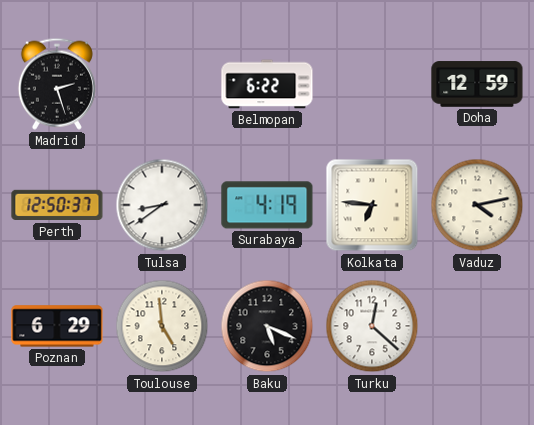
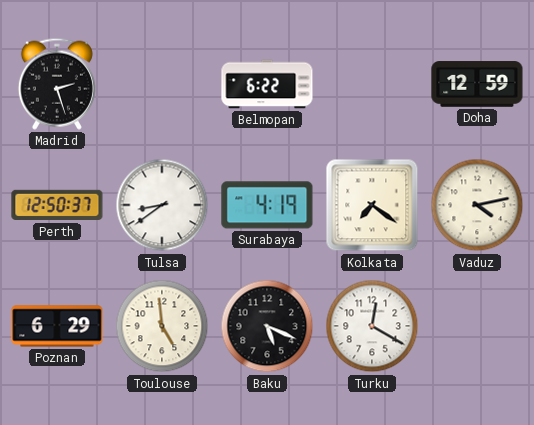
Kolkata: 6:46 -> 7:21
Turku: 12:22 -> 12:20
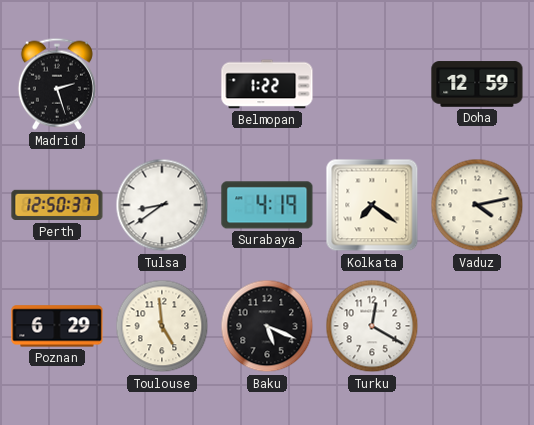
Belmopan: 6:22 -> 1:22
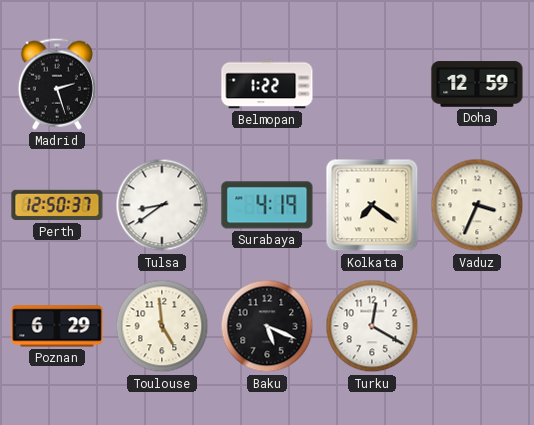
Vaduz: 4:13 -> 3:34
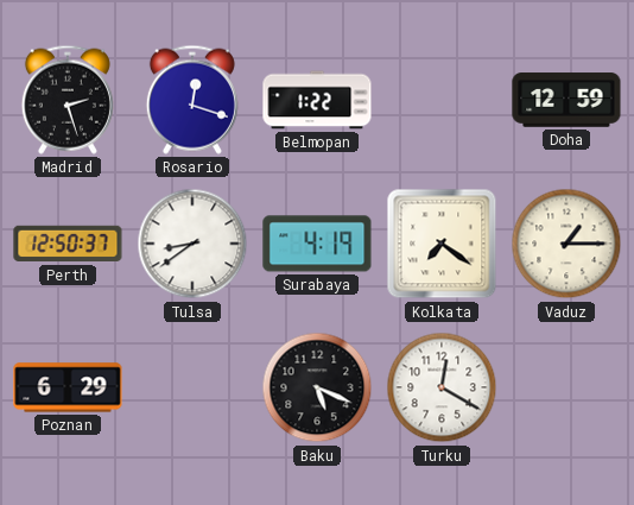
Rosario: none -> 12:18
Vaduz: 3:34 -> 1:15
Toulouse: 4:59 -> none
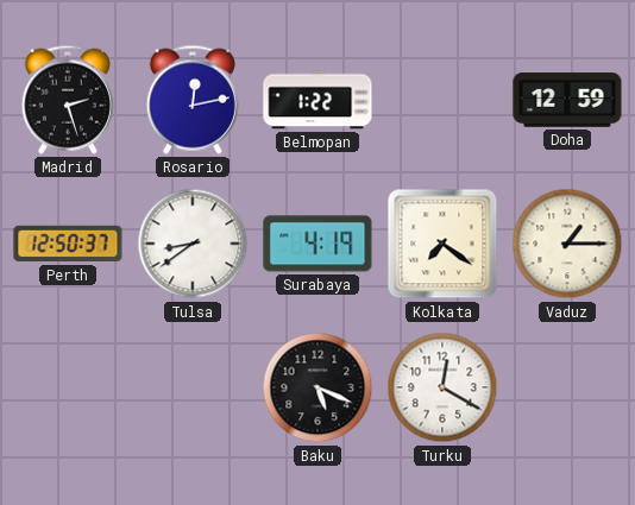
Rosario: 12:18 -> 12:13
Poznan: 6:29 -> none
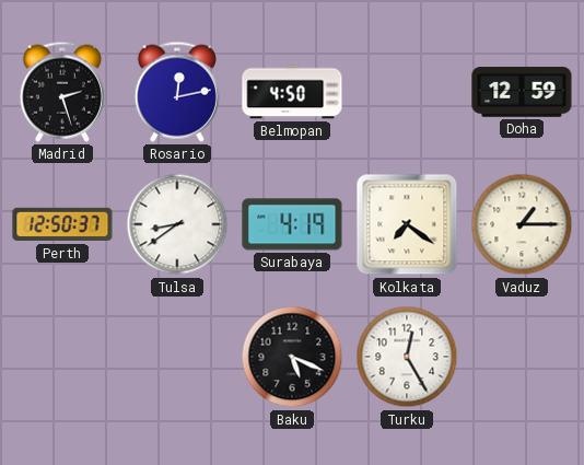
Belmopan: 1:22 -> 4:50
Turku: 12:20 -> 12:25
